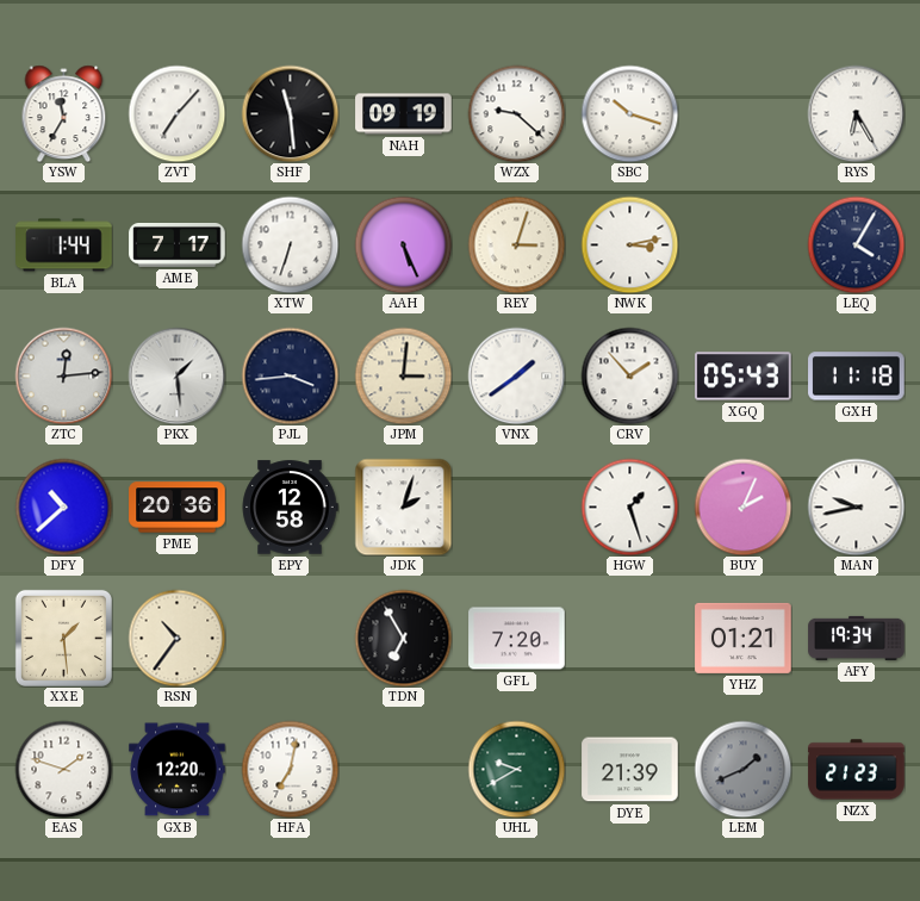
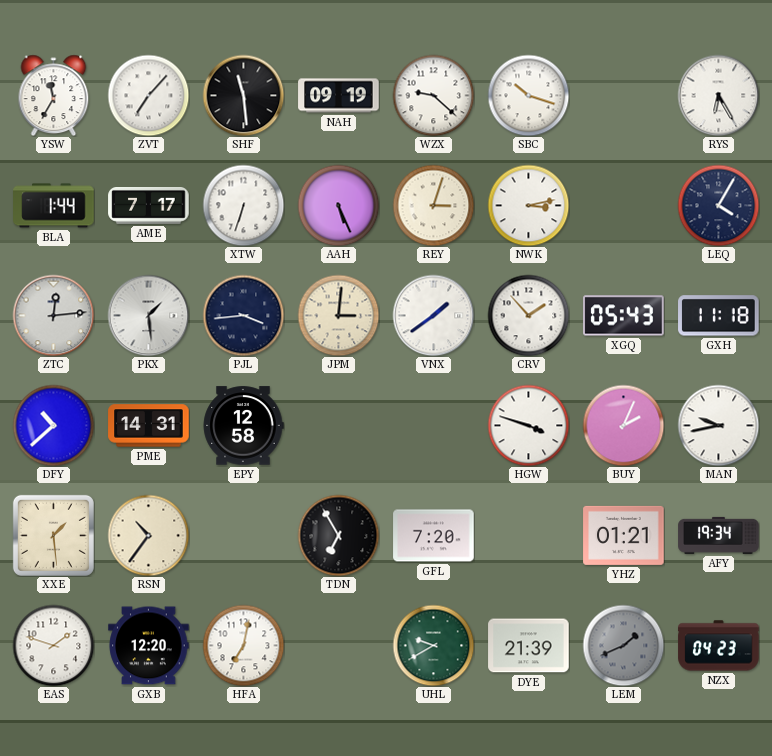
PME: 20:36 -> 14:31
JDK: 2:03 -> none
HGW: 1:27 -> 3:48
NZX: 21:23 -> 04:23
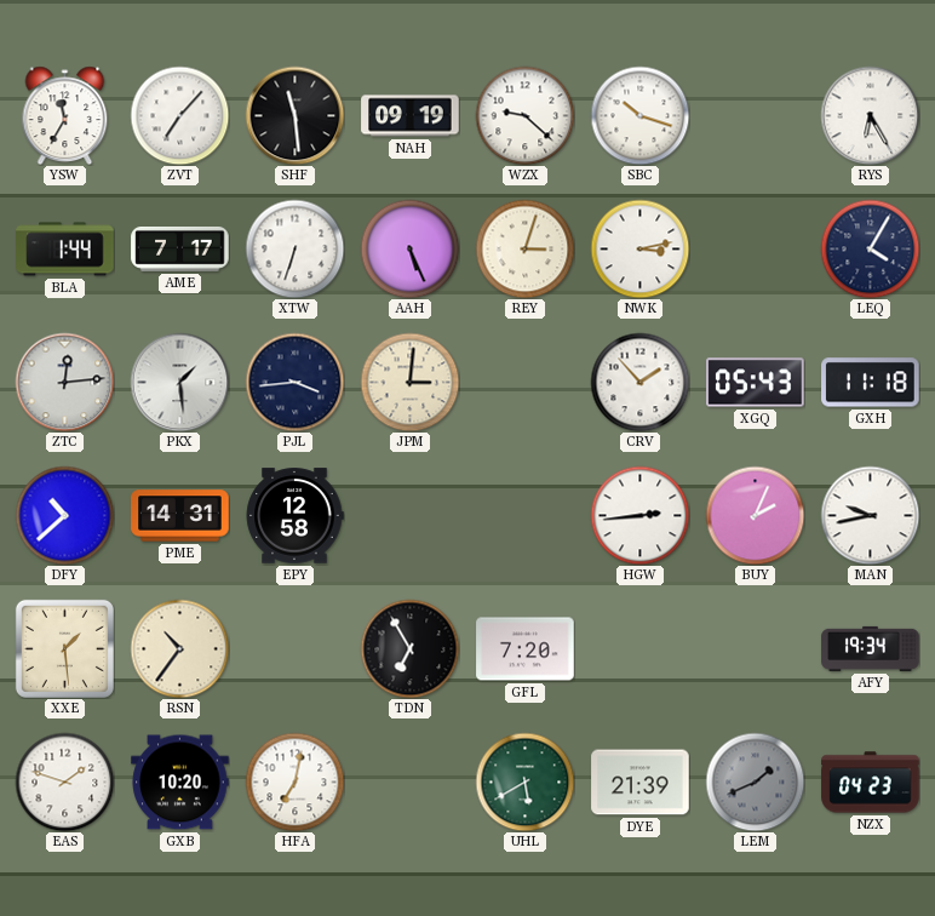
VNX: 1:39 -> none
HGW: 3:48 -> 2:44
YHZ: 01:21 -> none
GXB: 12:20 -> 10:20
UHL: 9:40 -> 5:40
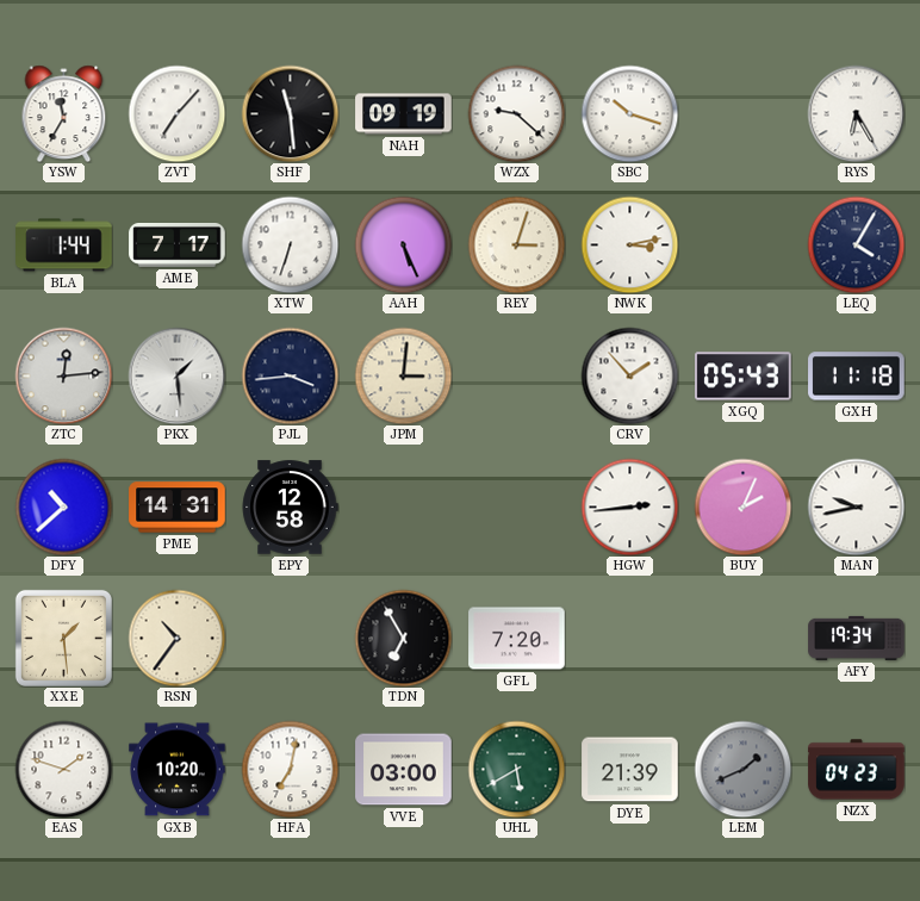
VVE: none -> 03:00
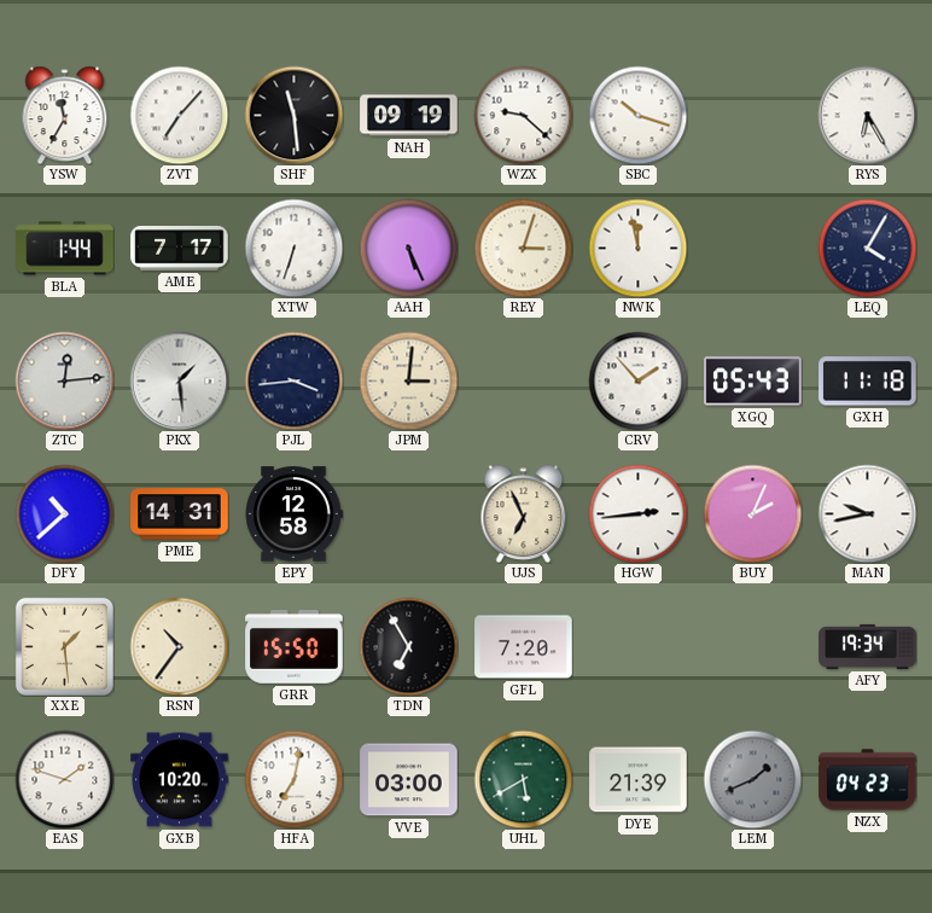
NWK: 3:13 -> 11:58
UJS: none -> 6:56
GRR: none -> 15:50
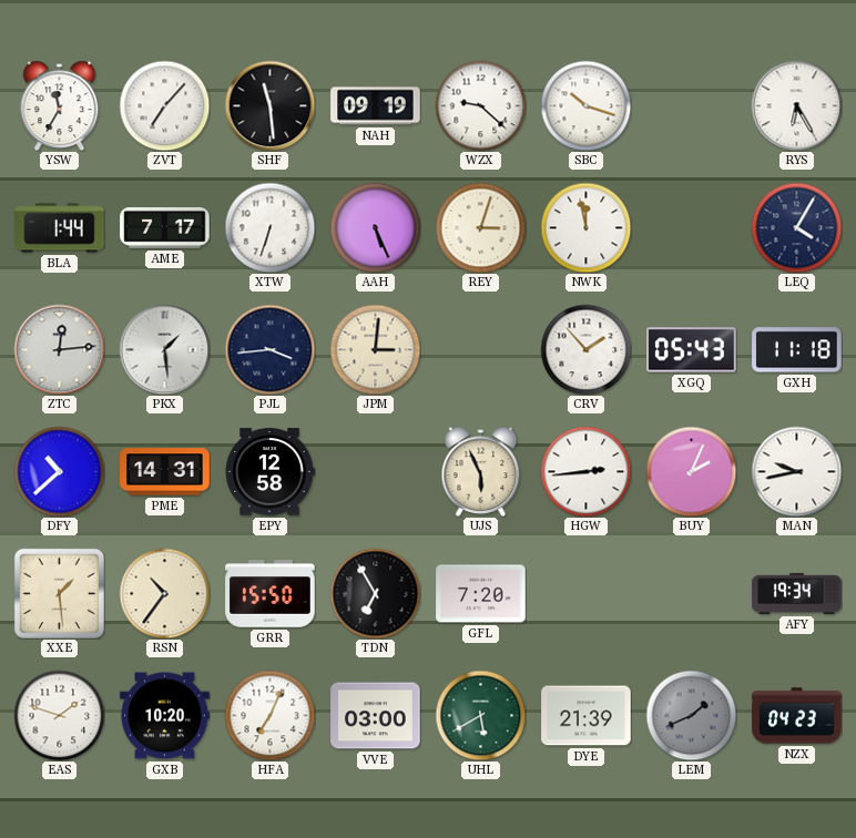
UJS: 6:56 -> 5:56
HFA: 7:02 -> 7:04
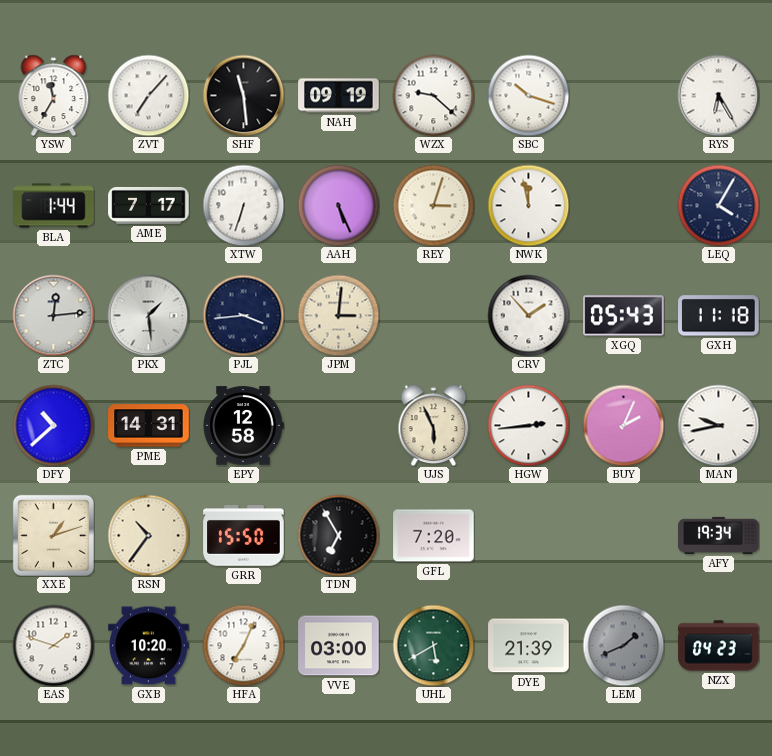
XXE: 1:29 -> 1:12
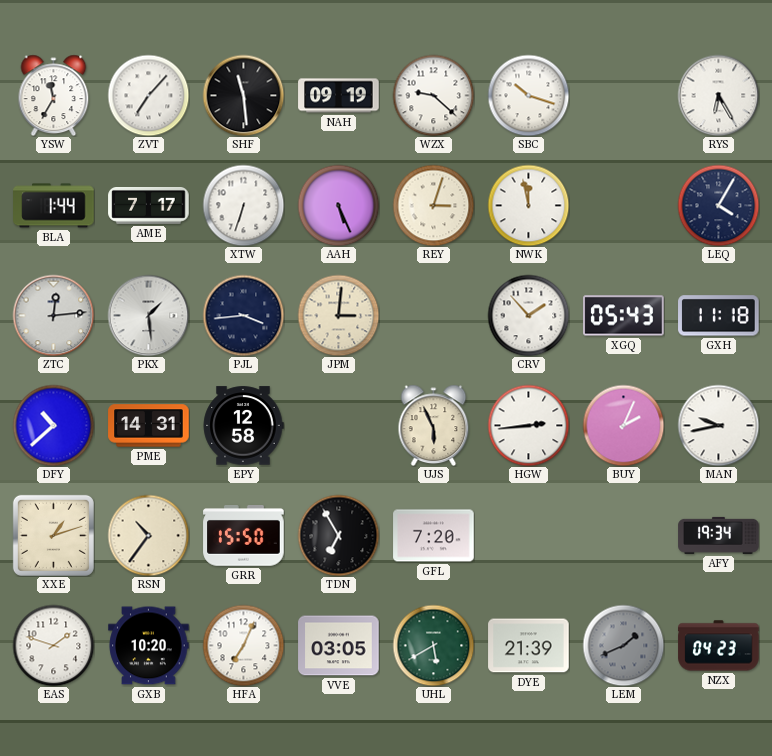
VVE: 03:00 -> 03:05
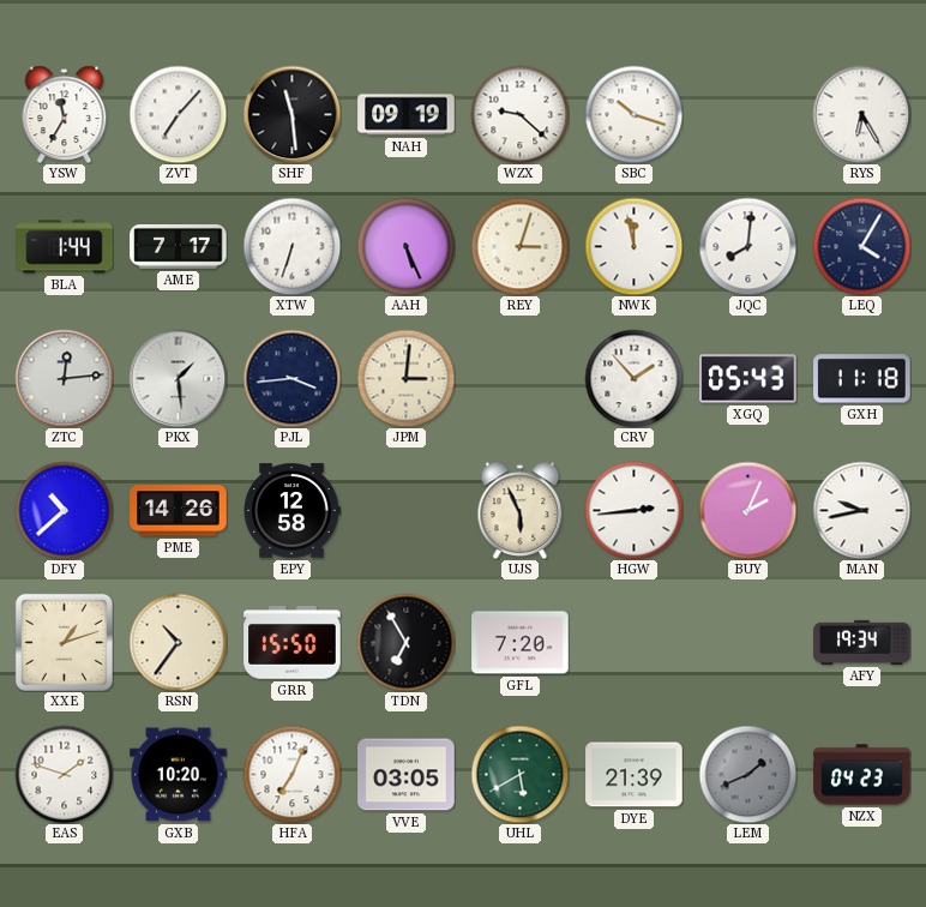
JQC: none -> 8:01
PME: 14:31 -> 14:26
